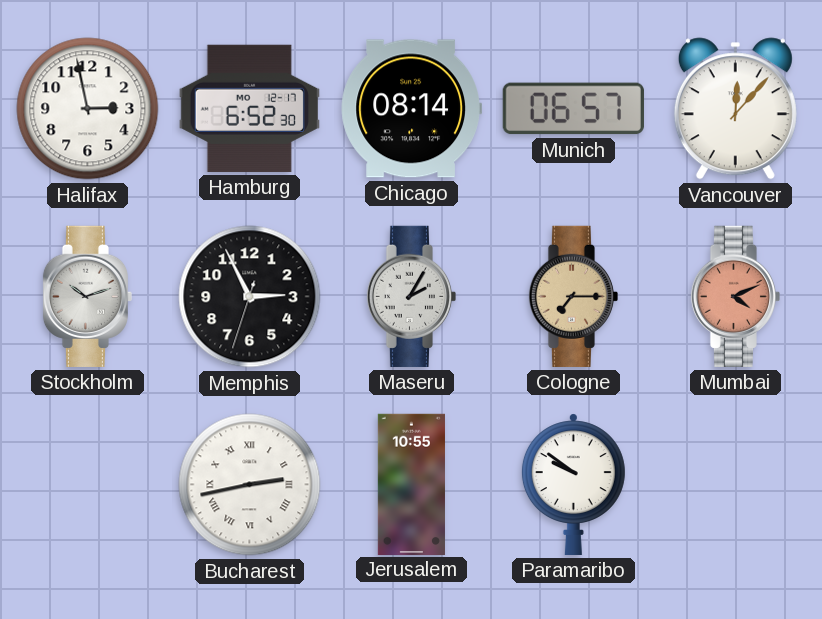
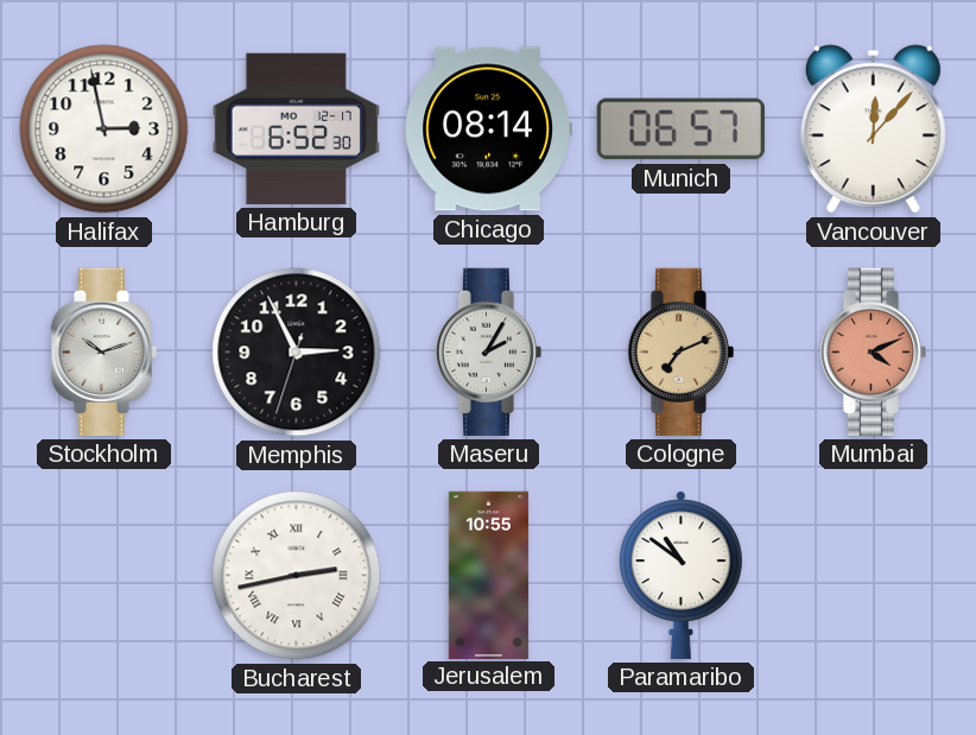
Cologne: 7:15 -> 7:11
Paramaribo: 9:51 -> 10:51
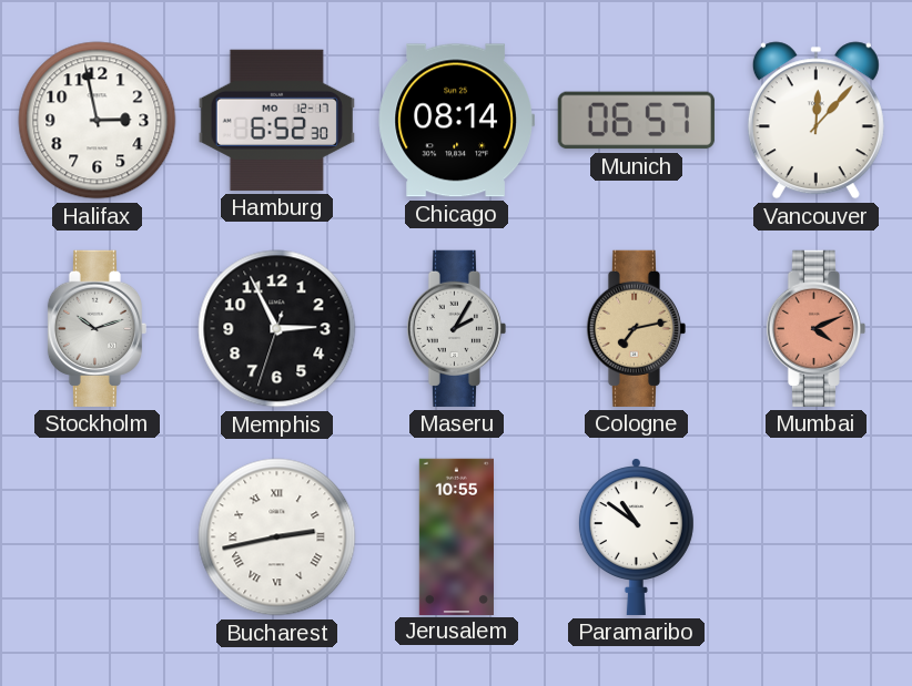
Cologne: 7:11 -> 7:13
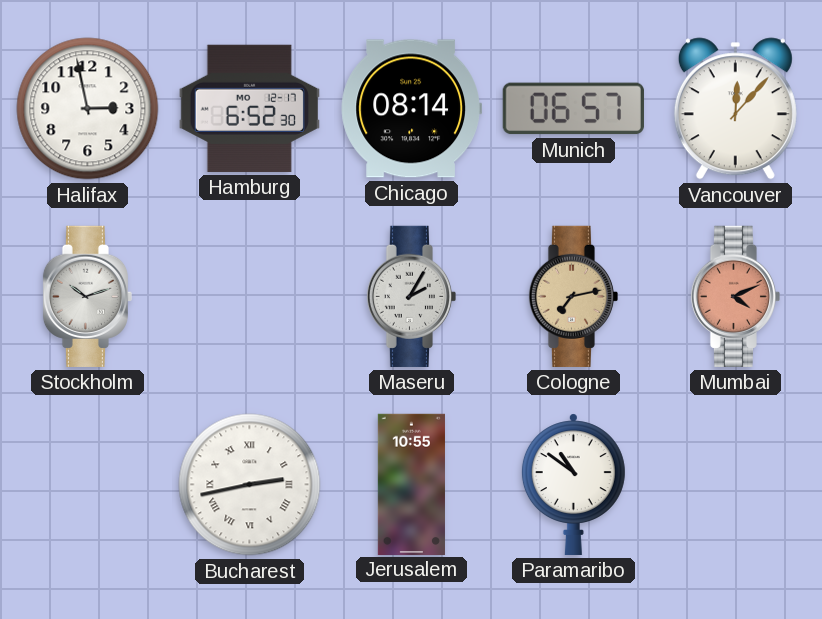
Memphis: 2:55 -> none
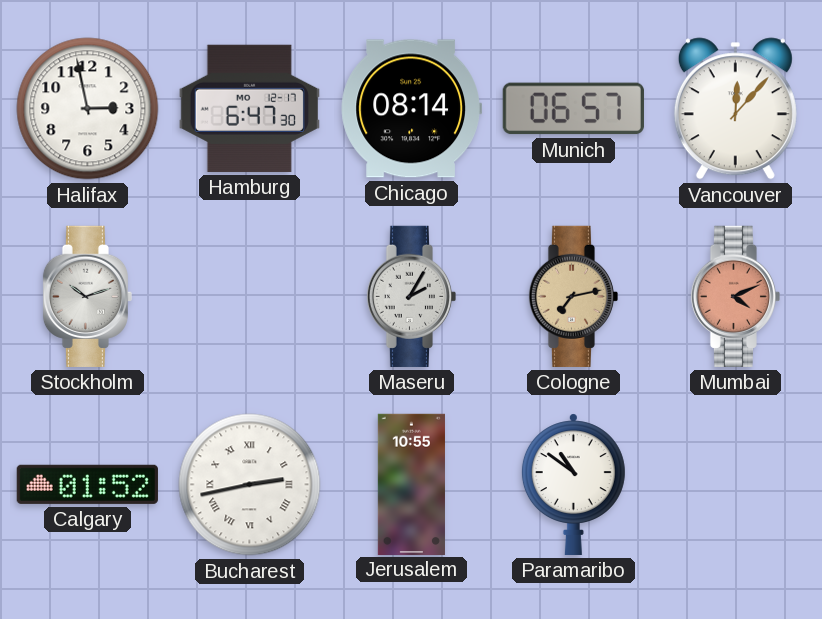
Hamburg: 6:52 -> 6:47
Calgary: none -> 01:52
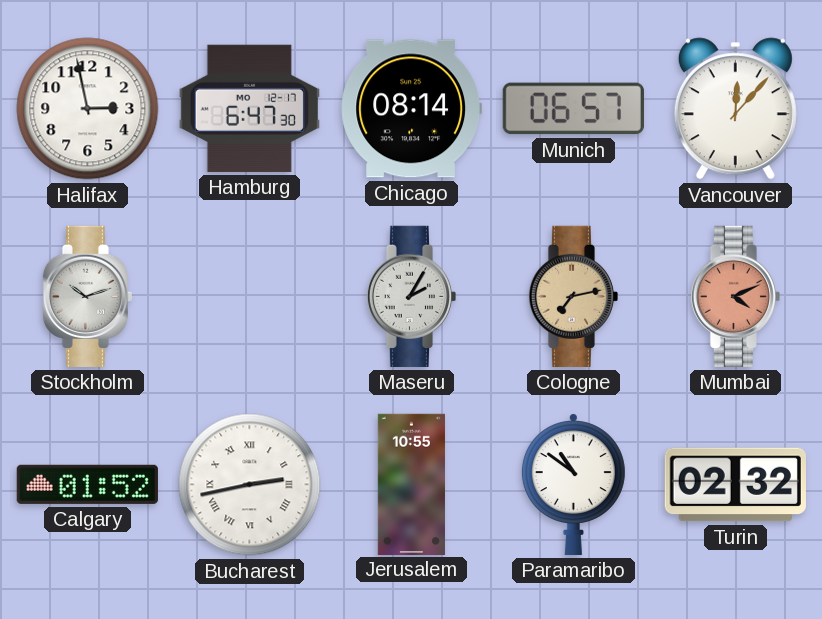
Turin: none -> 02:32
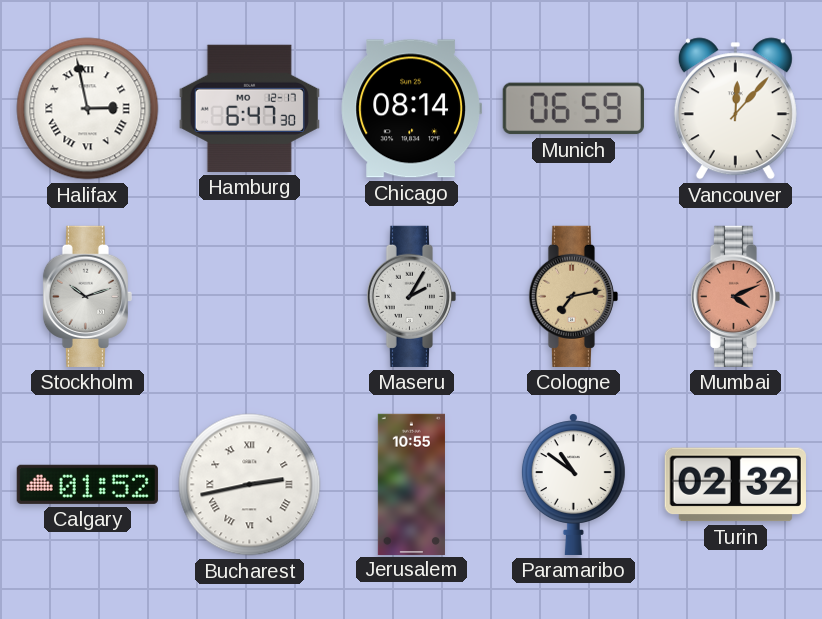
Halifax numerals: Arabic -> Roman
Munich: 06:57 -> 06:59
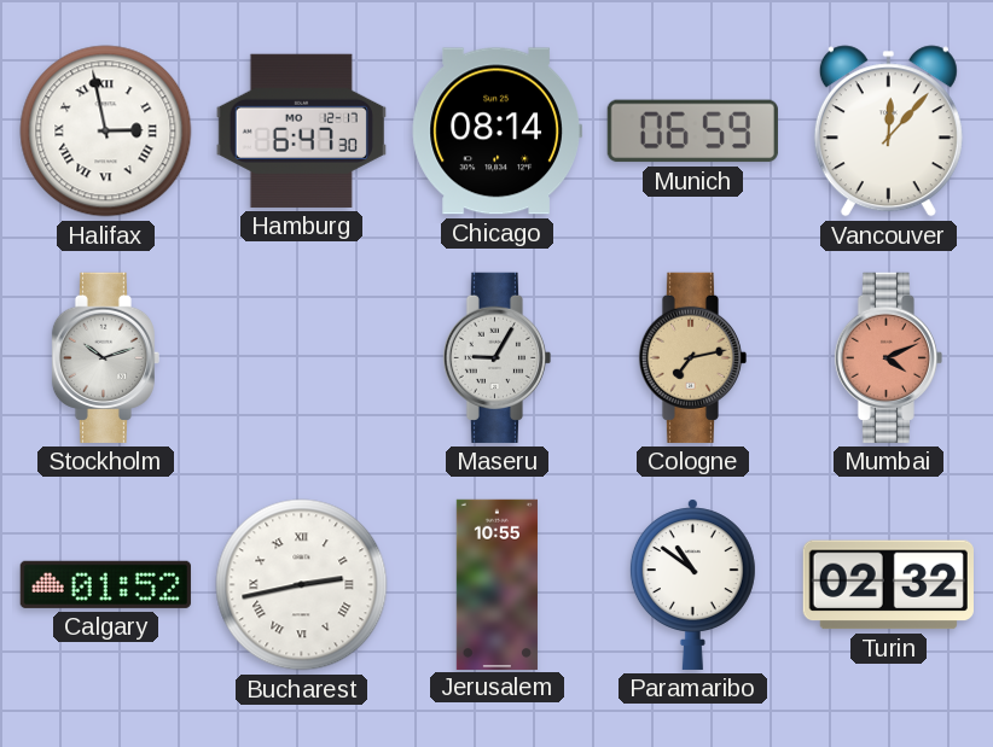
Maseru: 2:05 -> 9:05
